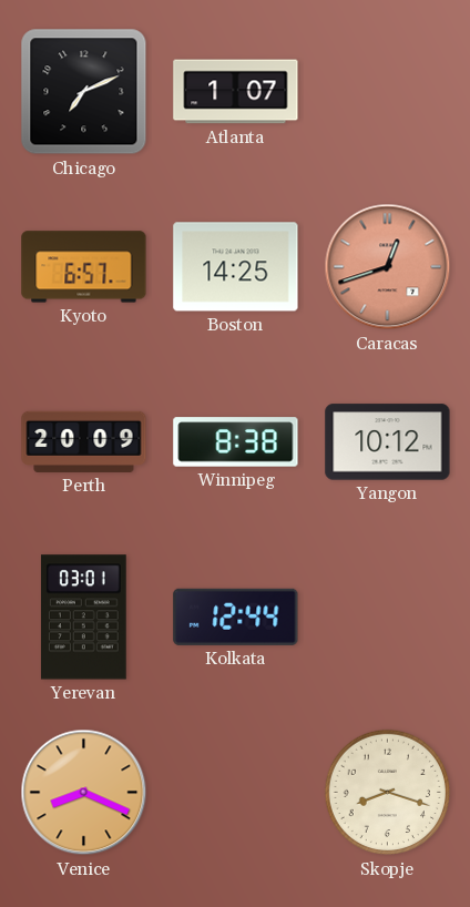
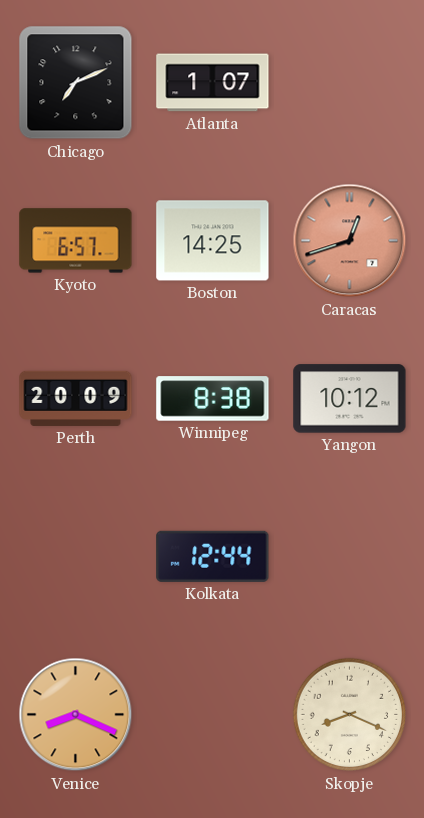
Yerevan: 03:01 -> none
Skopje: 8:18 -> 8:19
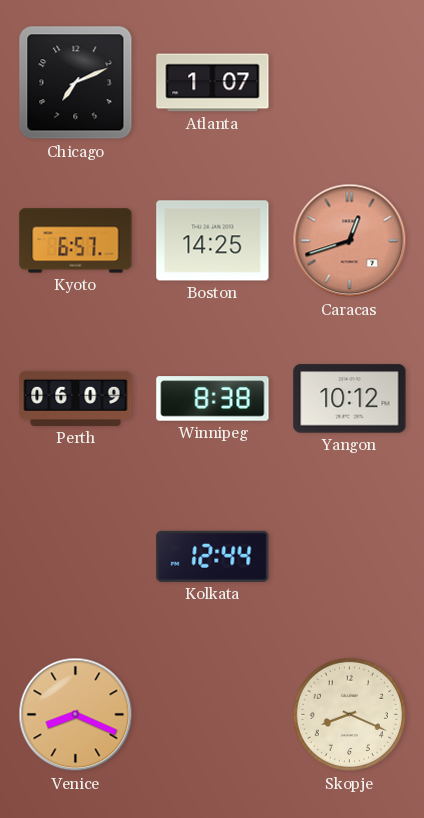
Perth: 20:09 -> 06:09
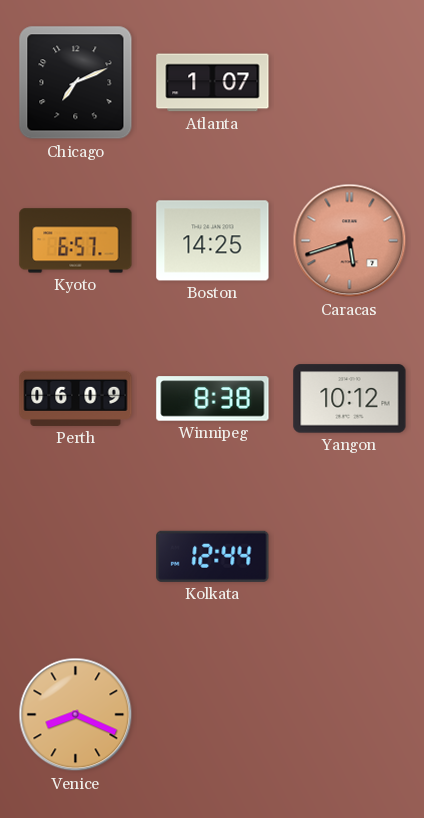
Caracas: 12:42 -> 5:42
Skopje: 8:19 -> none
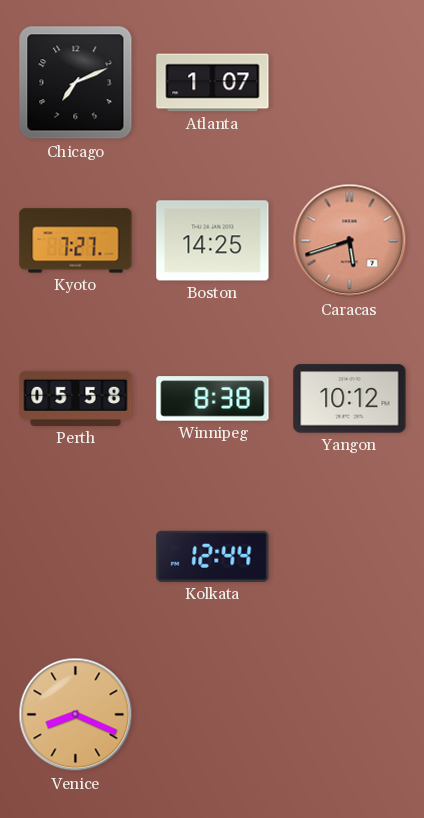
Kyoto: 6:57 -> 7:27
Perth: 06:09 -> 05:58
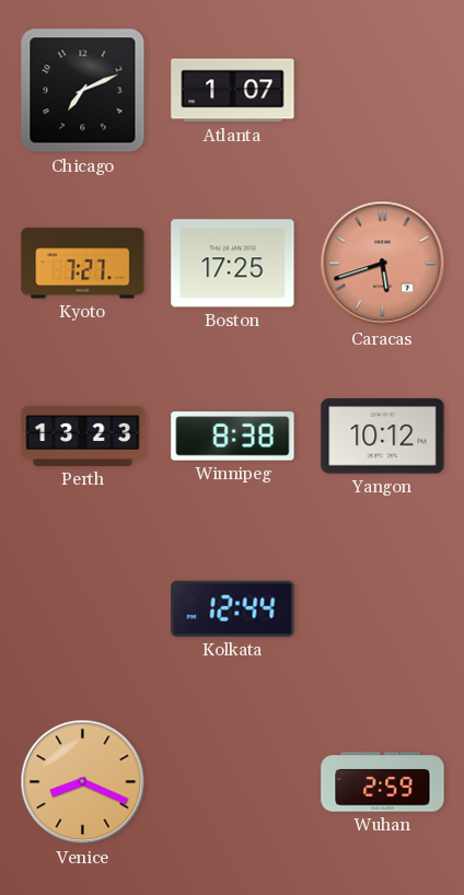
Boston: 14:25 -> 17:25
Perth: 05:58 -> 13:23
Wuhan: none -> 2:59
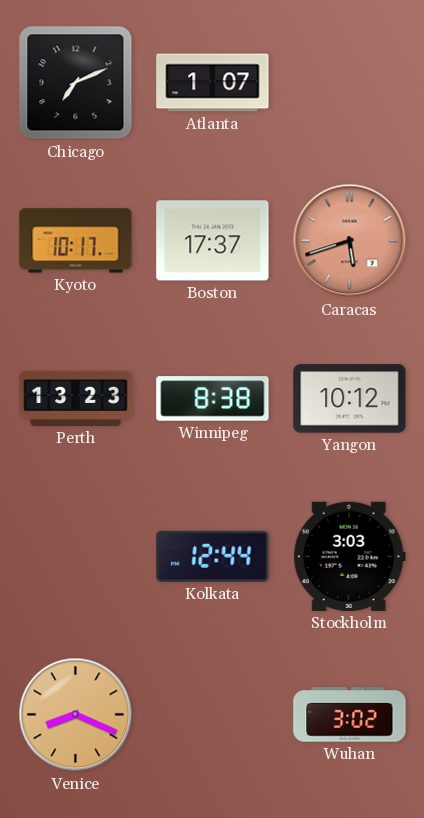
Kyoto: 7:27 -> 10:17
Boston: 17:25 -> 17:37
Stockholm: none -> 3:03
Wuhan: 2:59 -> 3:02
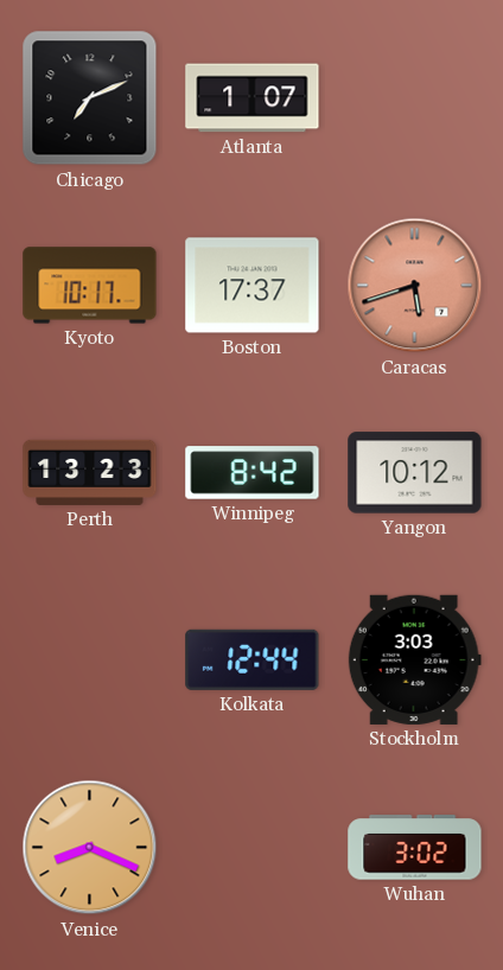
Winnipeg: 8:38 -> 8:42
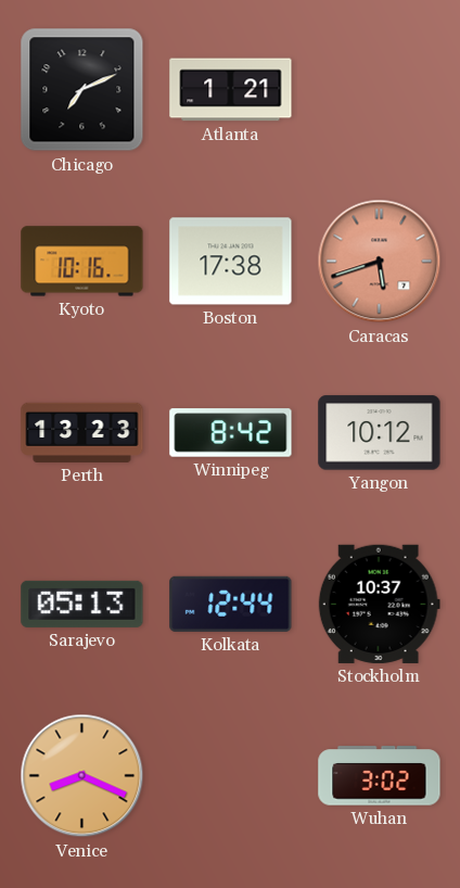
Atlanta: 1:07 -> 1:21
Kyoto: 10:17 -> 10:16
Boston: 17:37 -> 17:38
Sarajevo: none -> 05:13
Stockholm: 3:03 -> 10:37
